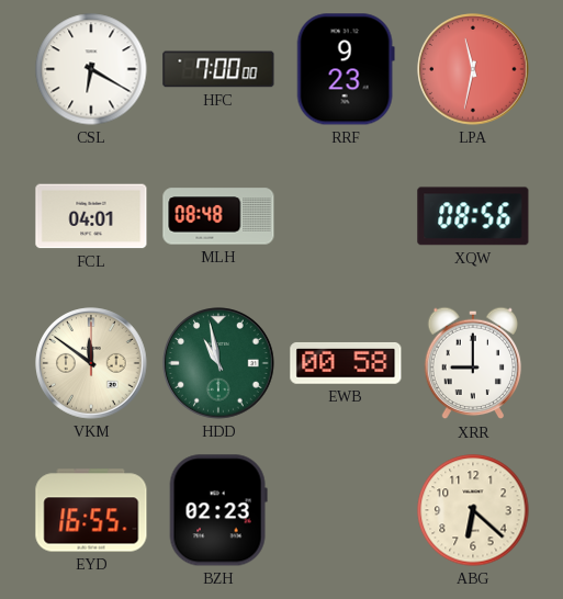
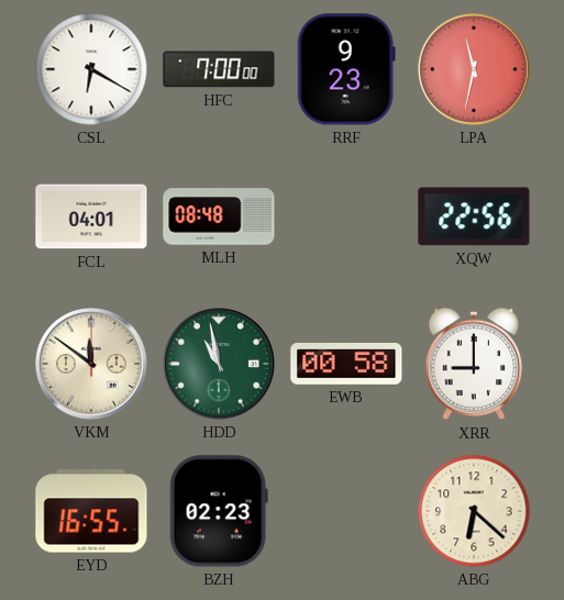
XQW: 08:56 -> 22:56
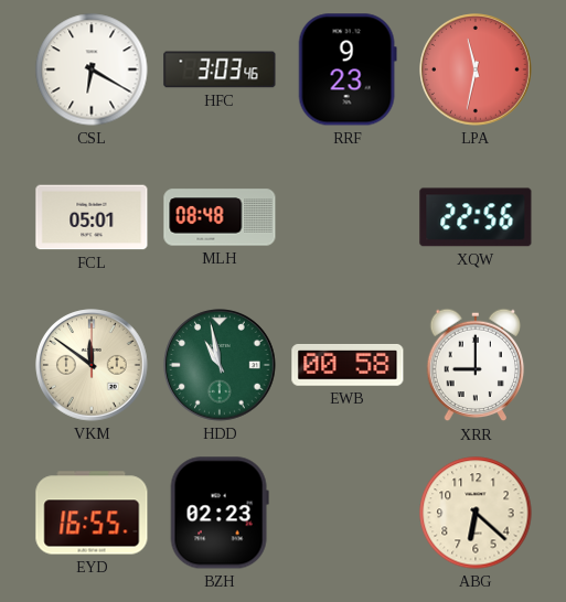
HFC: 7:00 -> 3:03
FCL: 04:01 -> 05:01
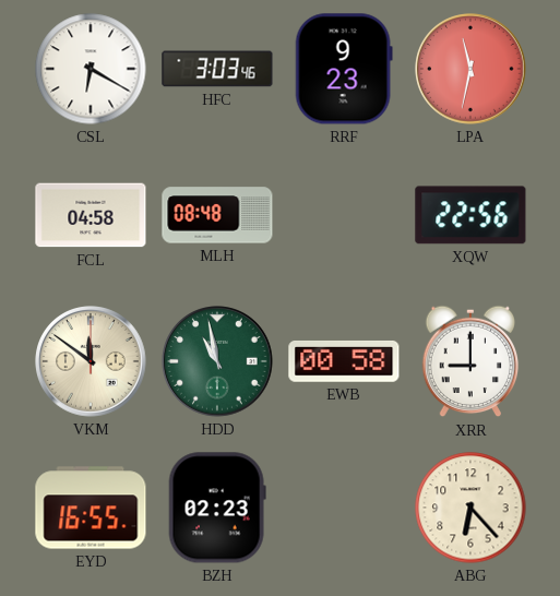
FCL: 05:01 -> 04:58
ABG: 6:22 -> 6:23
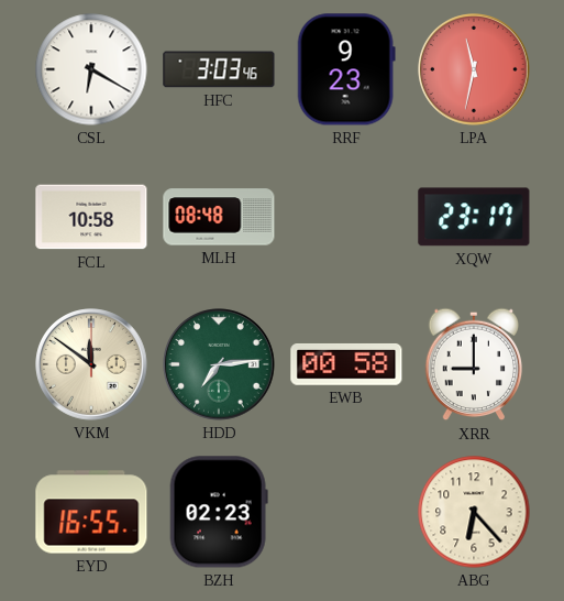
FCL: 04:58 -> 10:58
XQW: 22:56 -> 23:17
HDD: 10:58 -> 7:14
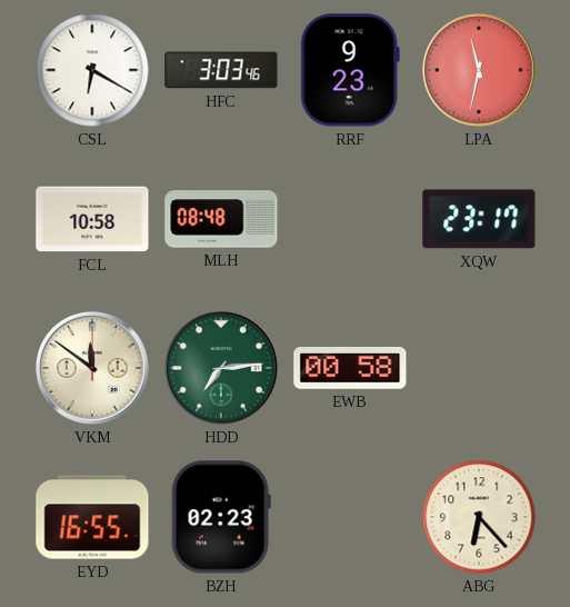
XRR: 9:00 -> none
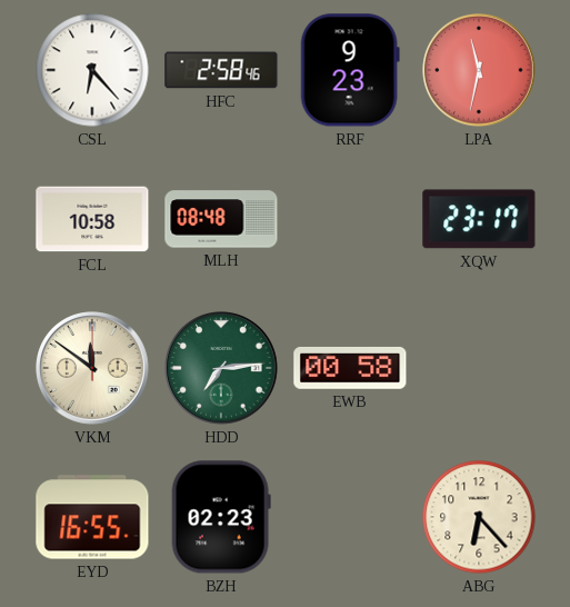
CSL: 6:20 -> 6:23
HFC: 3:03 -> 2:58
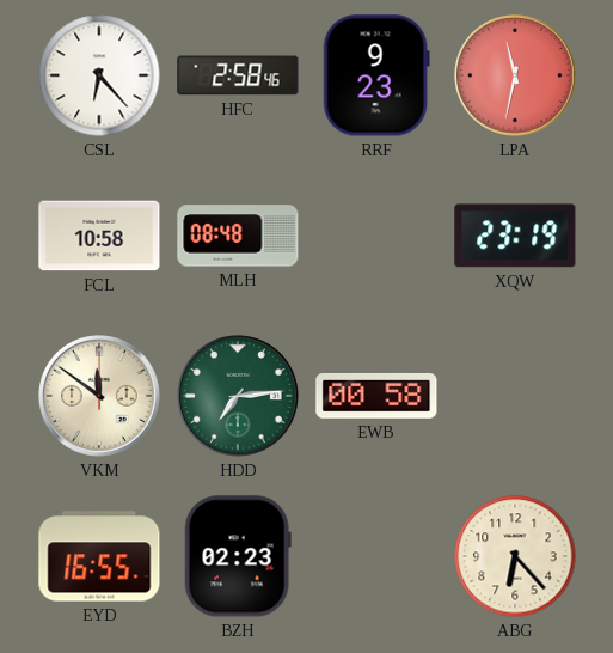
XQW: 23:17 -> 23:19
